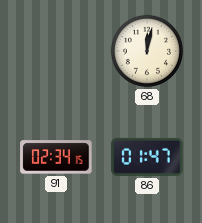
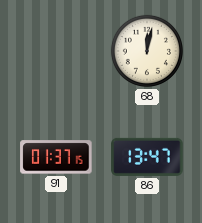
91: 02:34 -> 01:37
86: 01:47 -> 13:47
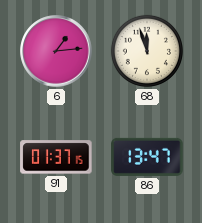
6: none -> 1:14
68: 12:02 -> 11:57
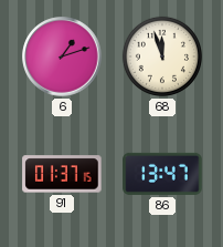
6: 1:14 -> 1:12
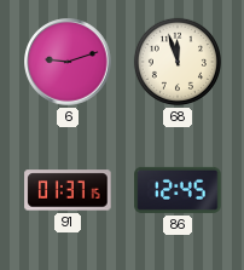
6: 1:12 -> 9:12
86: 13:47 -> 12:45
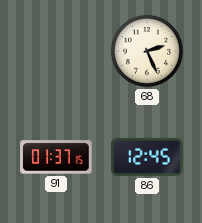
6: 9:12 -> none
68: 11:57 -> 2:26
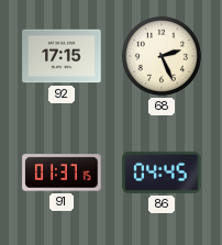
92: none -> 17:15
86: 12:45 -> 04:45
